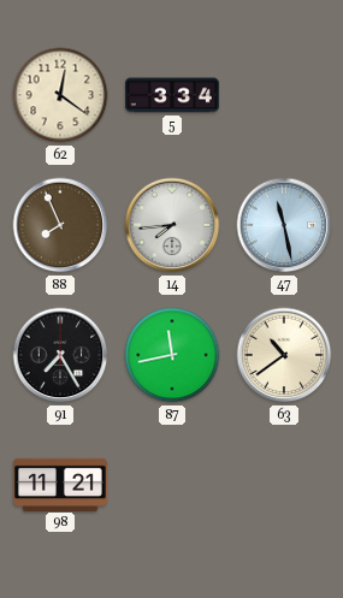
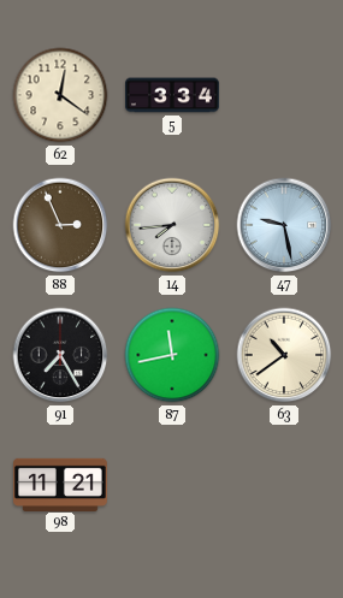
88: 7:56 -> 2:56
47: 11:28 -> 9:28
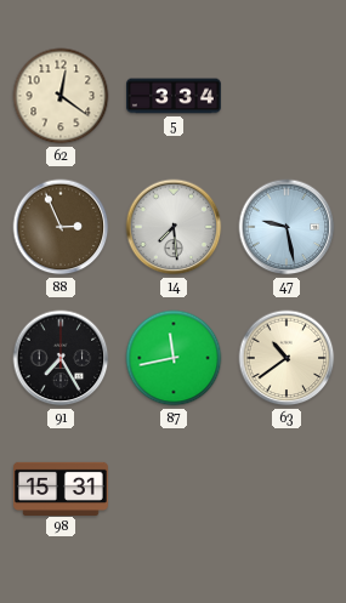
14: 7:44 -> 7:29
98: 11:21 -> 15:31
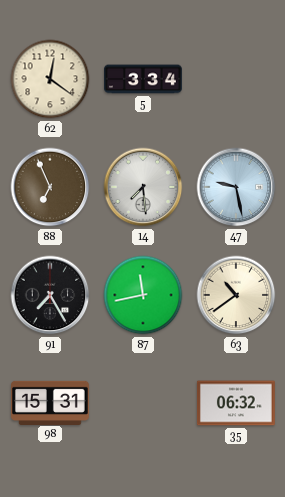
88: 2:56 -> 6:56
35: none -> 06:32
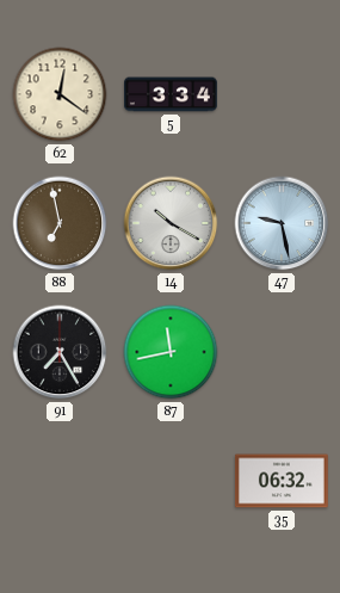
88: 6:56 -> 6:58
14: 7:29 -> 10:20
63: 10:39 -> none
98: 15:31 -> none
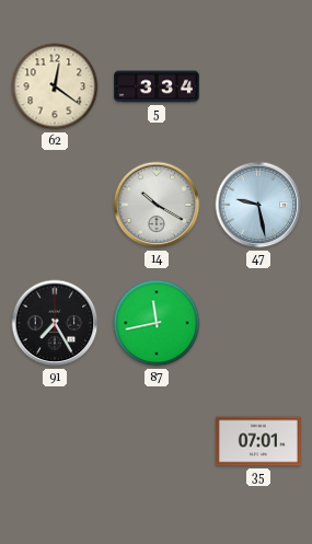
88: 6:58 -> none
35: 06:32 -> 07:01
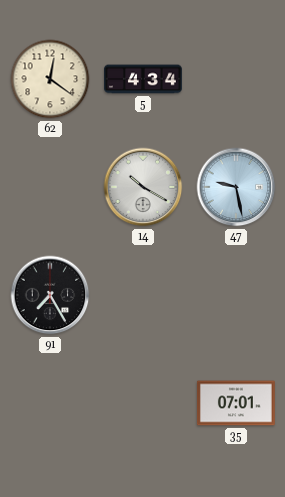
5: 3:34 -> 4:34
87: 11:43 -> none
